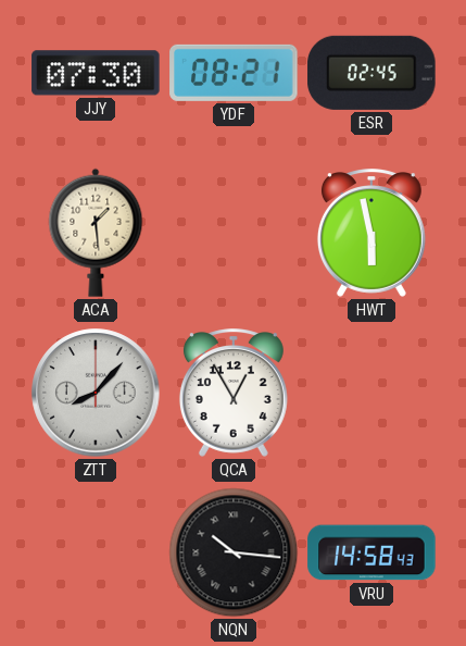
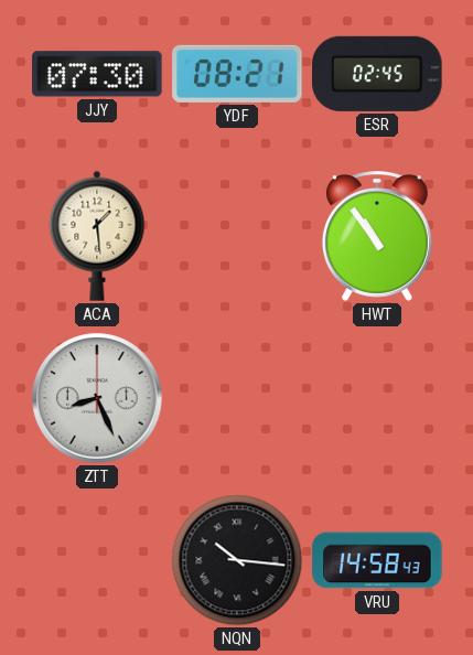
HWT: 5:58 -> 10:54
ZTT: 8:07 -> 8:26
QCA: 12:55 -> none
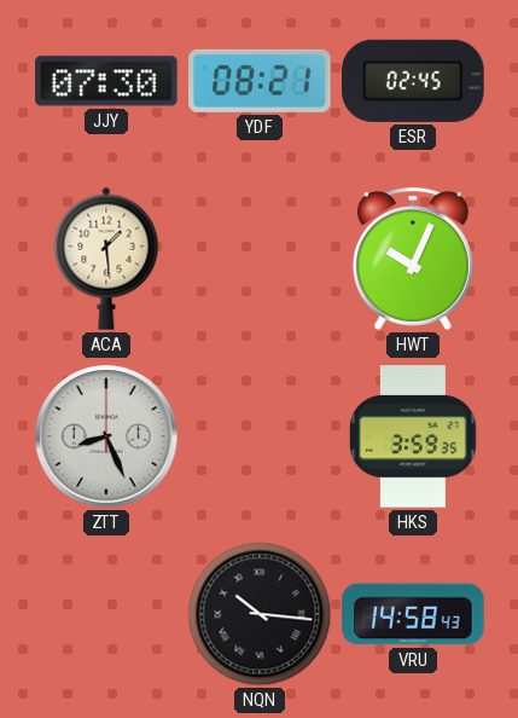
HWT: 10:54 -> 10:04
HKS: none -> 3:59
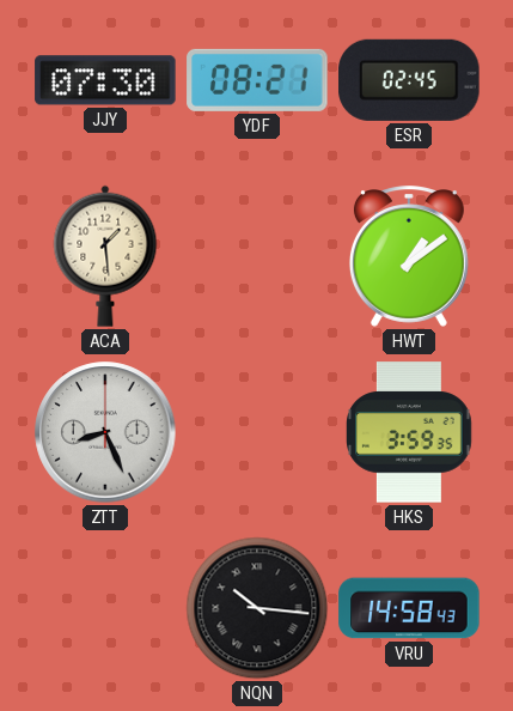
HWT: 10:04 -> 1:09
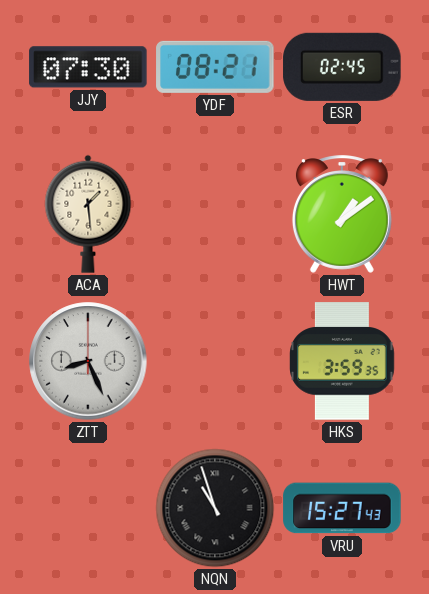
NQN: 10:16 -> 10:57
VRU: 14:58 -> 15:27
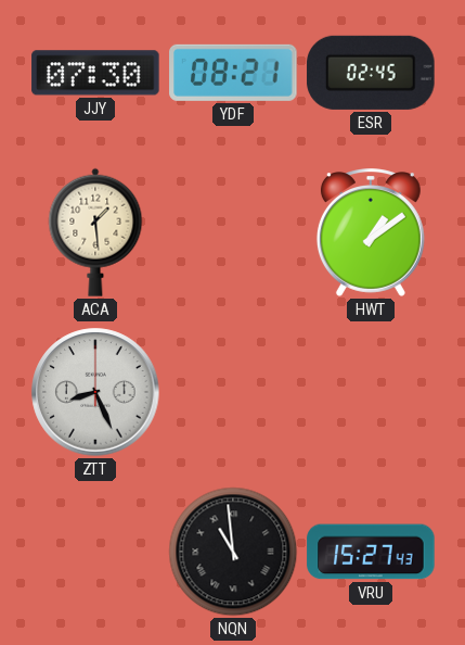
HKS: 3:59 -> none
NQN: 10:57 -> 10:59
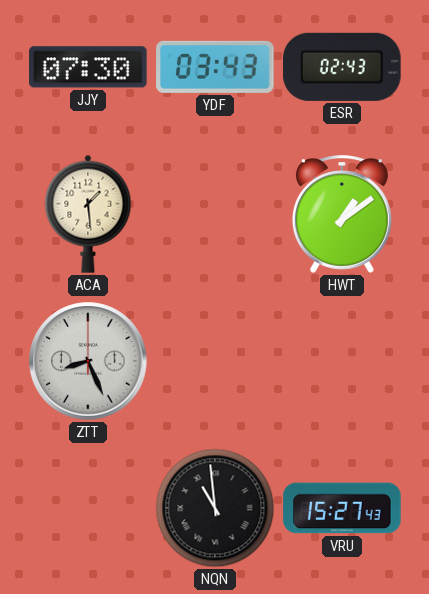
YDF: 08:21 -> 03:43
ESR: 02:45 -> 02:43
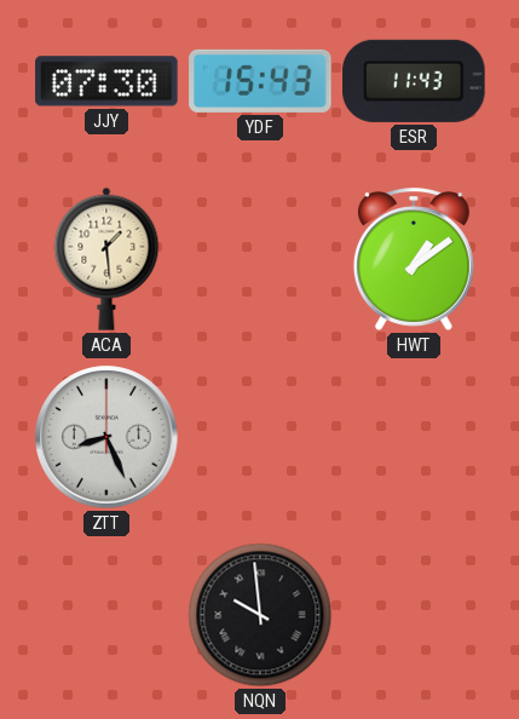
YDF: 03:43 -> 15:43
ESR: 02:43 -> 11:43
NQN: 10:59 -> 9:59
VRU: 15:27 -> none
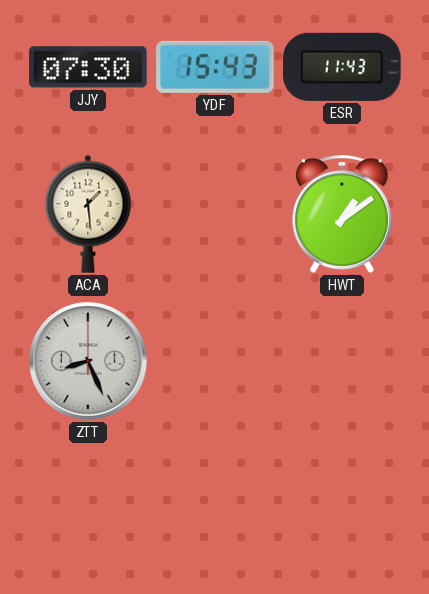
NQN: 9:59 -> none
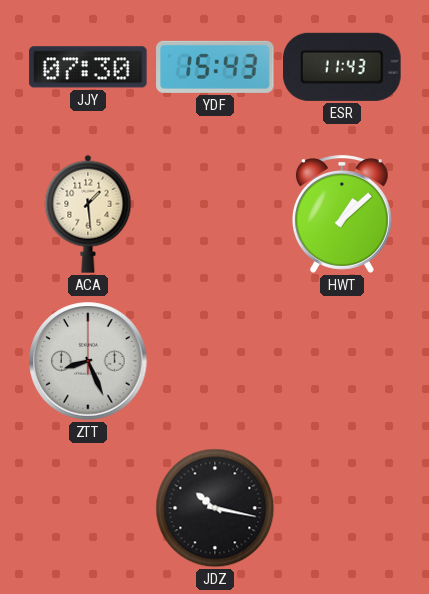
HWT: 1:09 -> 1:08
JDZ: none -> 10:17
